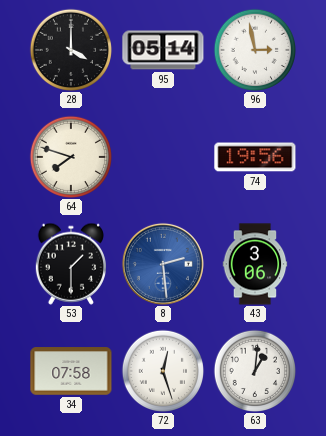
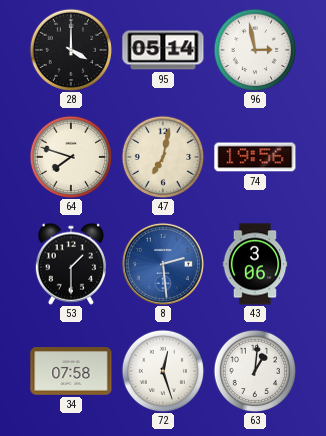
47: none -> 7:02
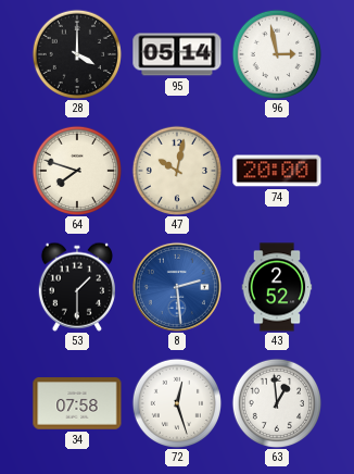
47: 7:02 -> 10:02
74: 19:56 -> 20:00
43: 3:06 -> 2:52
63: 1:01 -> 12:59
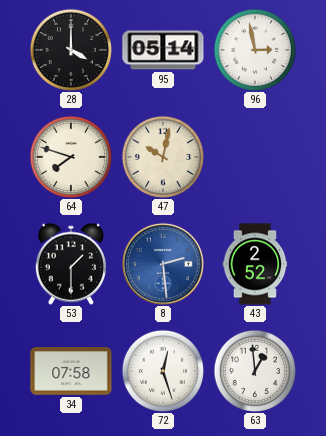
74: 20:00 -> none
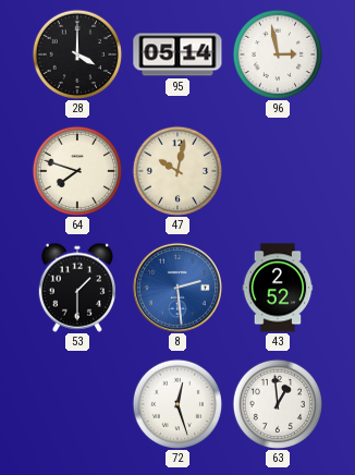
34: 07:58 -> none
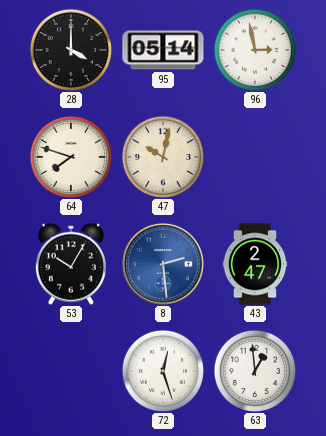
53: 1:30 -> 10:05
43: 2:52 -> 2:47
